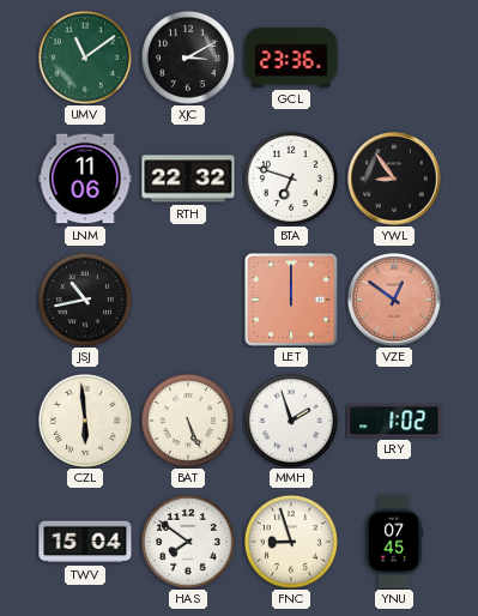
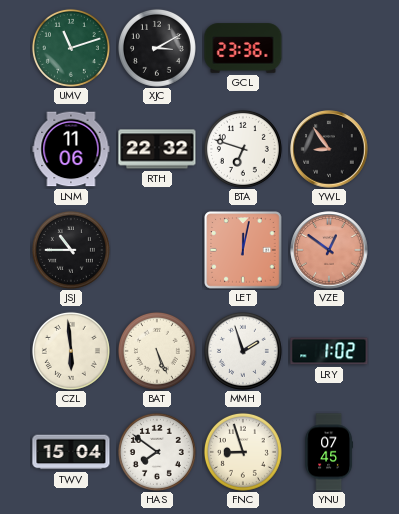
UMV: 11:09 -> 11:12
JSJ: 10:43 -> 10:45
LET: 12:00 -> 12:02
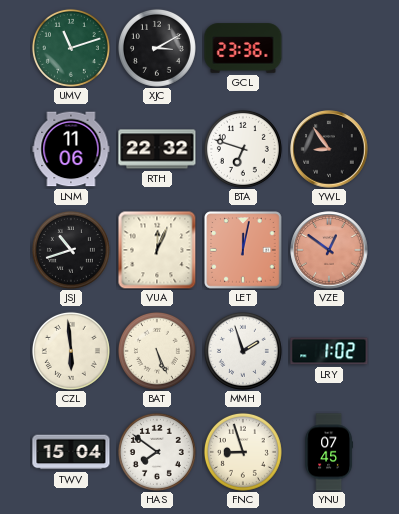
JSJ: 10:45 -> 10:42
VUA: none -> 12:04
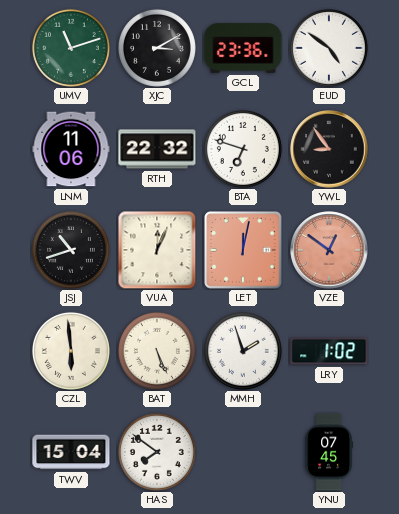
EUD: none -> 4:51
FNC: 8:57 -> none
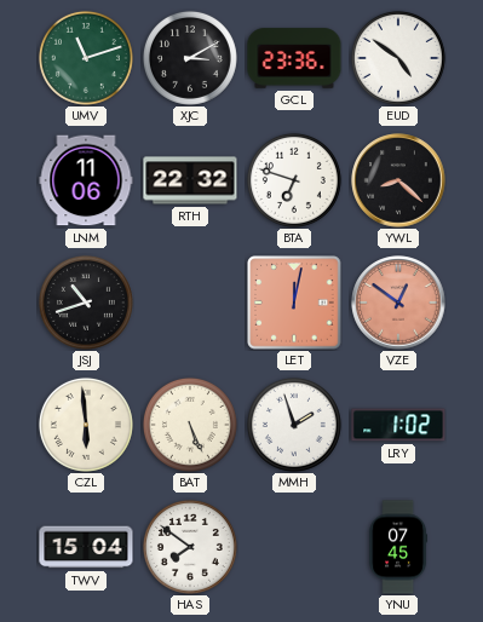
YWL: 8:54 -> 8:22
VUA: 12:04 -> none
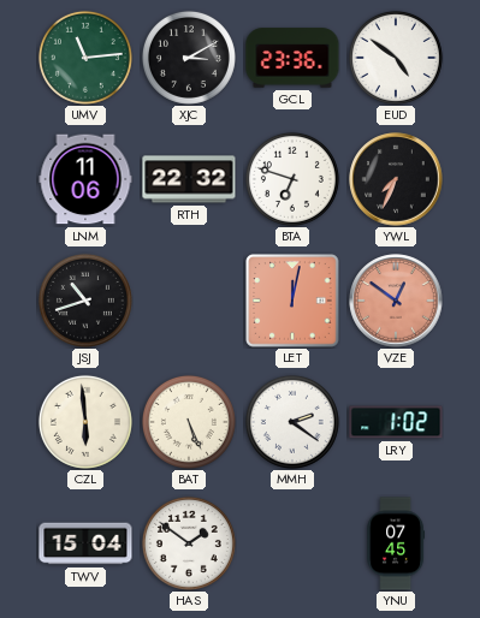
UMV: 11:12 -> 11:14
YWL: 8:22 -> 7:34
MMH: 1:57 -> 2:21
HAS: 7:51 -> 1:51
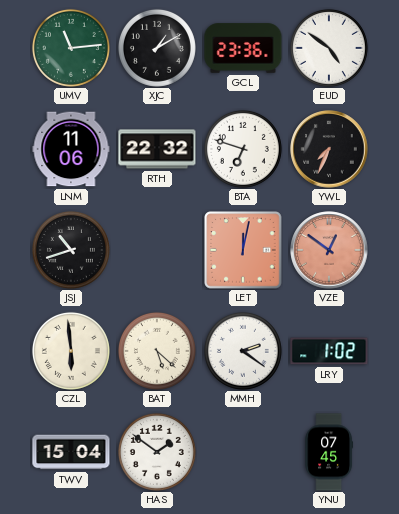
XJC: 3:10 -> 1:10
BAT: 5:26 -> 5:22
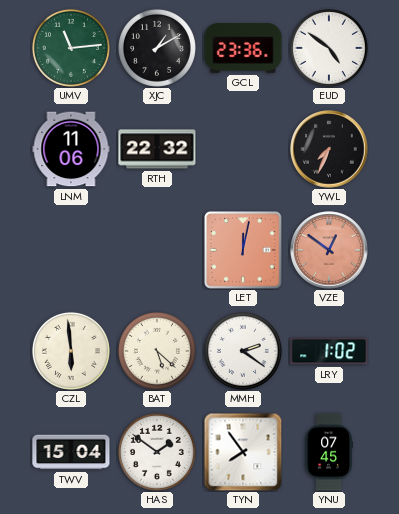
BTA: 6:48 -> none
JSJ: 10:42 -> none
TYN: none -> 7:54
